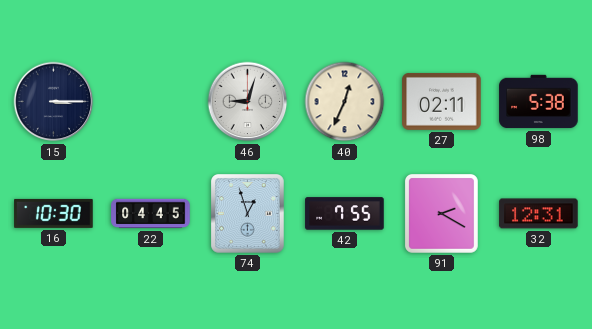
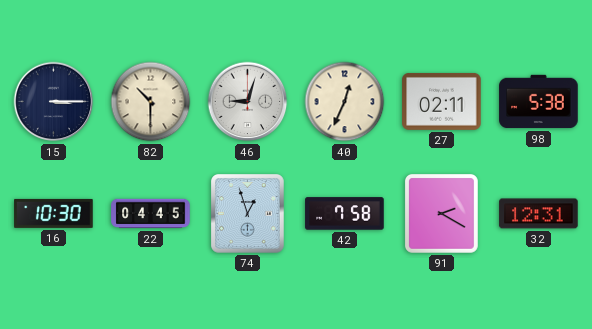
82: none -> 10:30
42: 7:55 -> 7:58
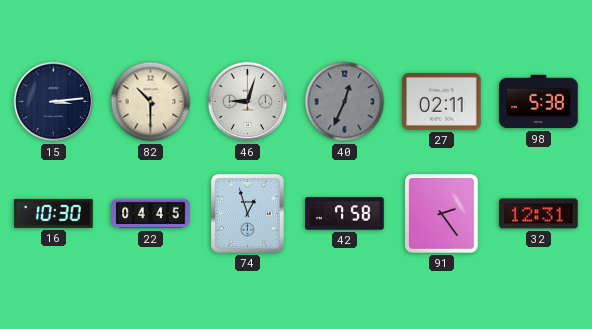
15: 3:15 -> 3:14
40 dial: cream -> grey
91: 2:20 -> 2:24
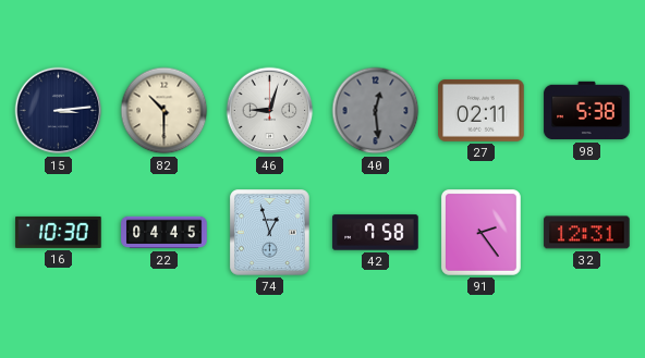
40: 12:34 -> 12:29
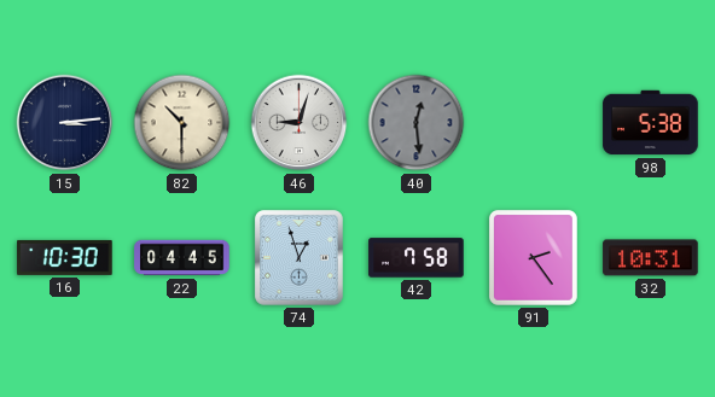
27: 02:11 -> none
32: 12:31 -> 10:31
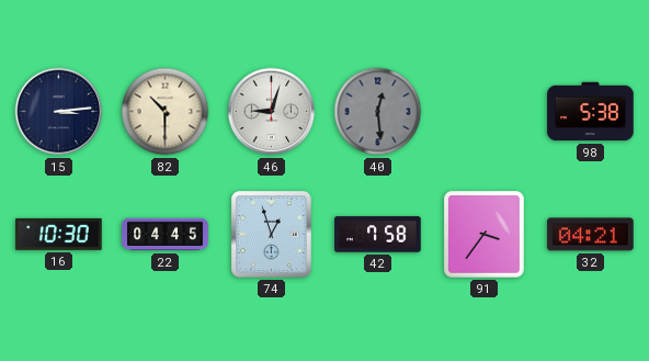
91: 2:24 -> 3:36
32: 10:31 -> 04:21
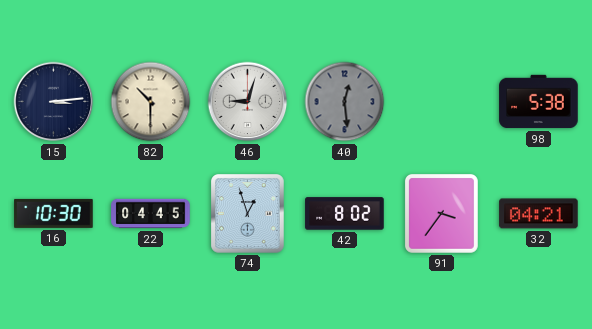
42: 7:58 -> 8:02
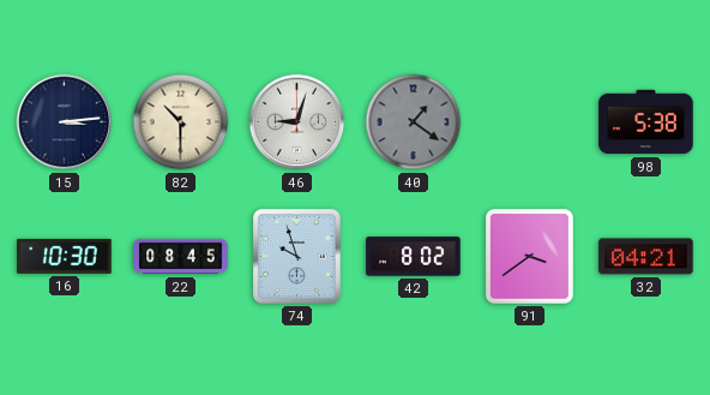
40: 12:29 -> 1:21
22: 04:45 -> 08:45
74: 12:57 -> 9:57
91: 3:36 -> 3:39
